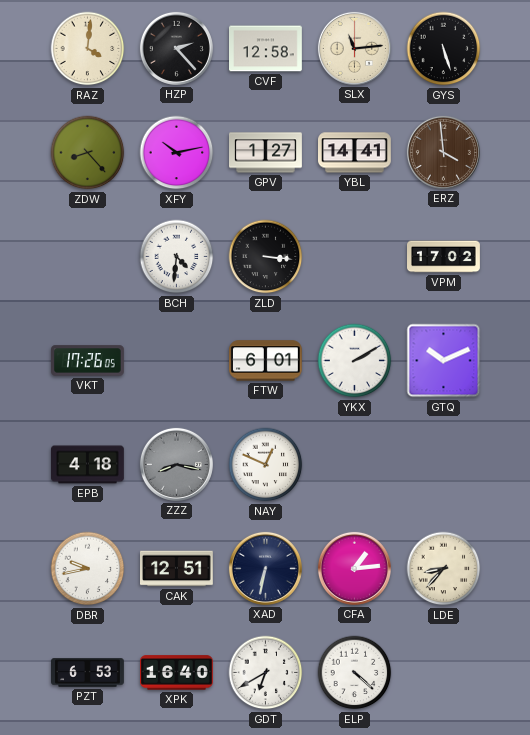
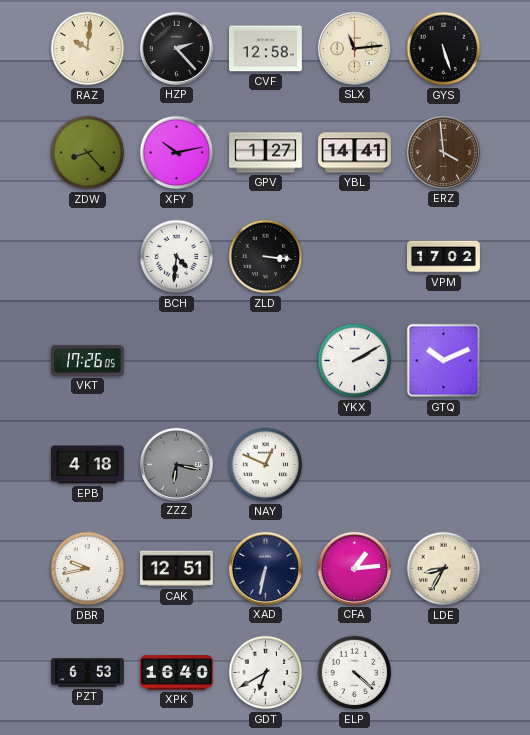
RAZ: 4:01 -> 10:01
FTW: 6:01 -> none
ZZZ: 8:17 -> 6:17
LDE: 8:37 -> 8:35
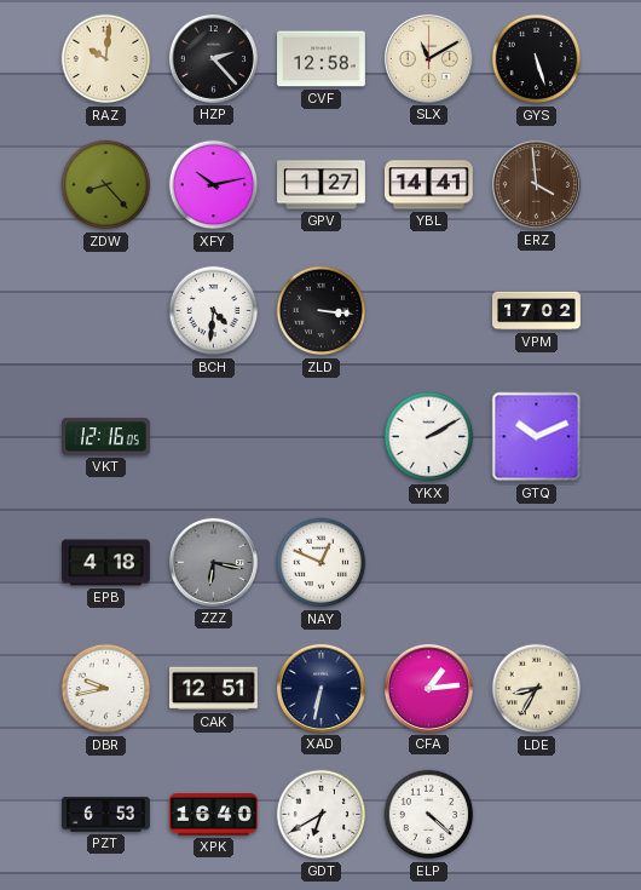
SLX: 11:14 -> 11:10
VKT: 17:26 -> 12:16
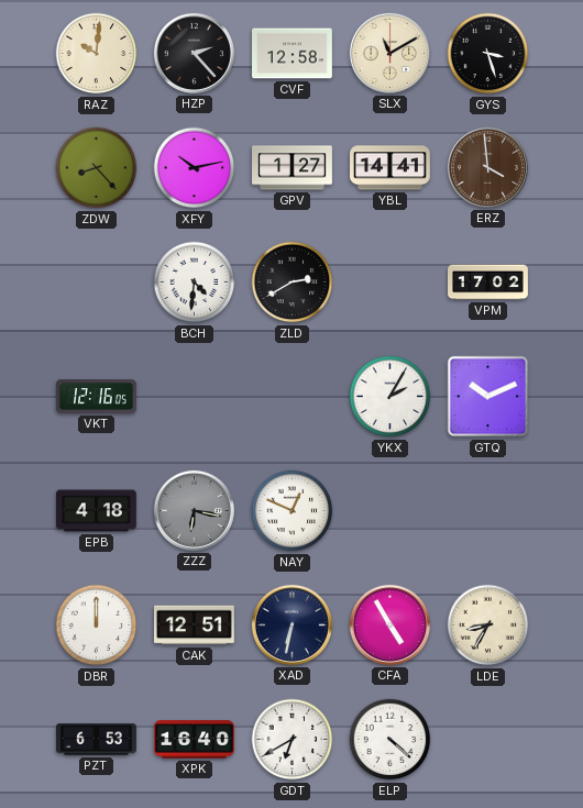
GYS: 5:27 -> 3:27
ZLD: 3:16 -> 2:40
YKX: 2:10 -> 2:05
DBR: 9:43 -> 12:00
CFA: 1:14 -> 4:55
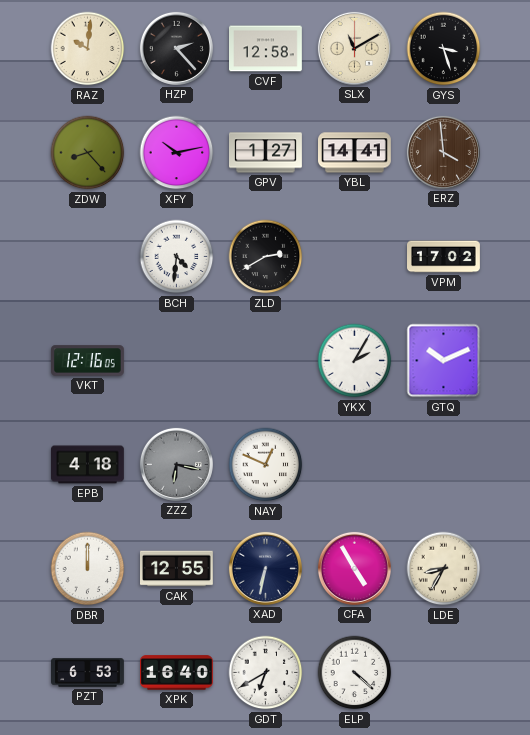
CAK: 12:51 -> 12:55
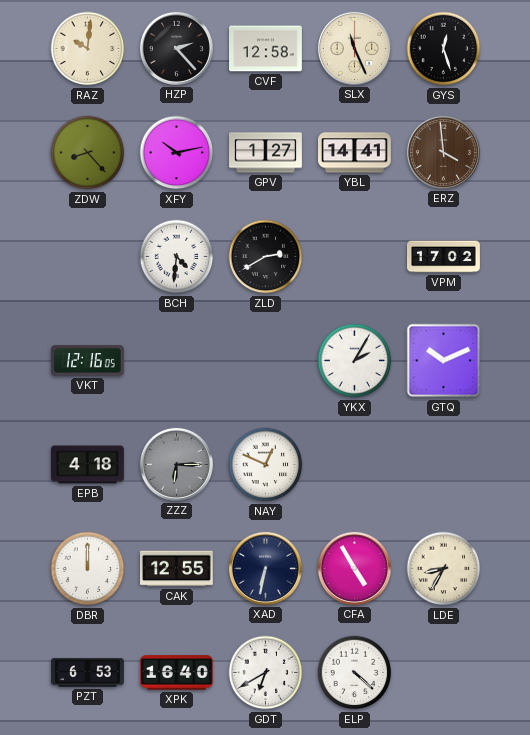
SLX: 11:10 -> 11:26
GYS: 3:27 -> 12:27
ZZZ: 6:17 -> 6:15
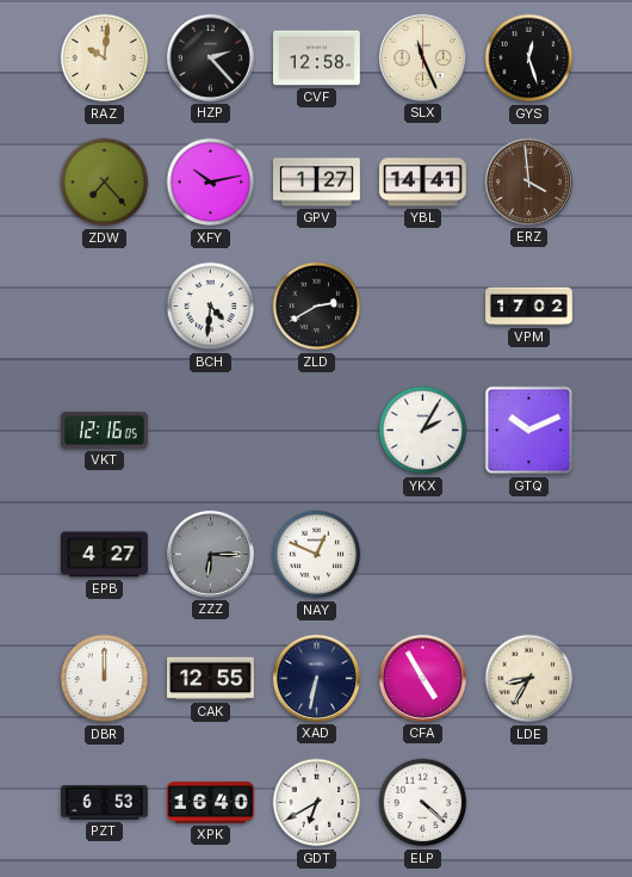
ZDW: 8:23 -> 7:23
EPB: 4:18 -> 4:27
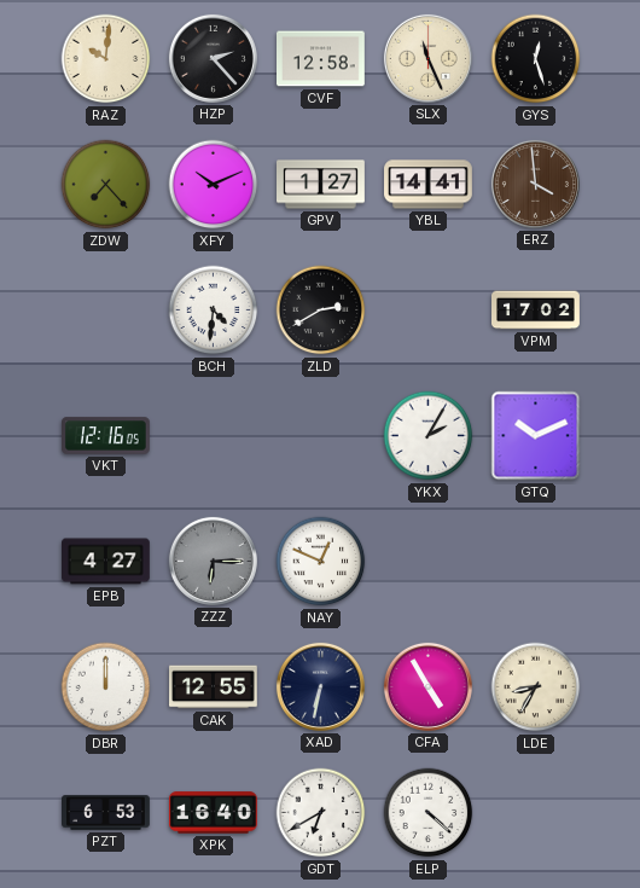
XFY: 10:13 -> 10:11
